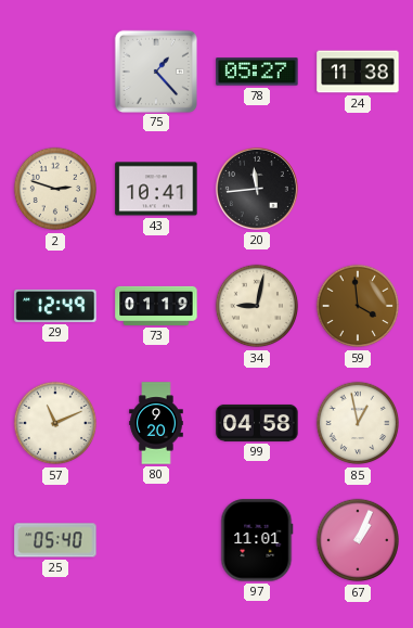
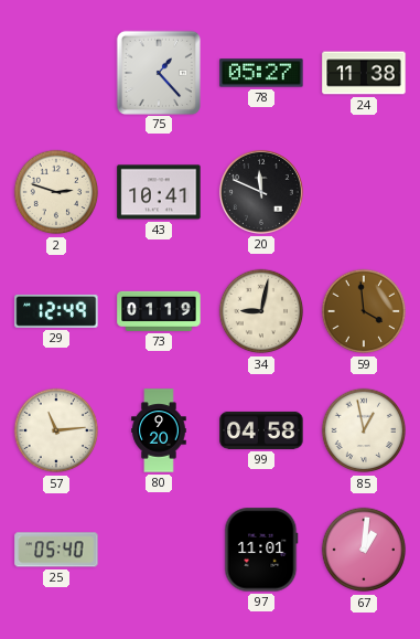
20: 11:44 -> 11:49
57: 11:11 -> 11:14
67: 1:04 -> 1:01
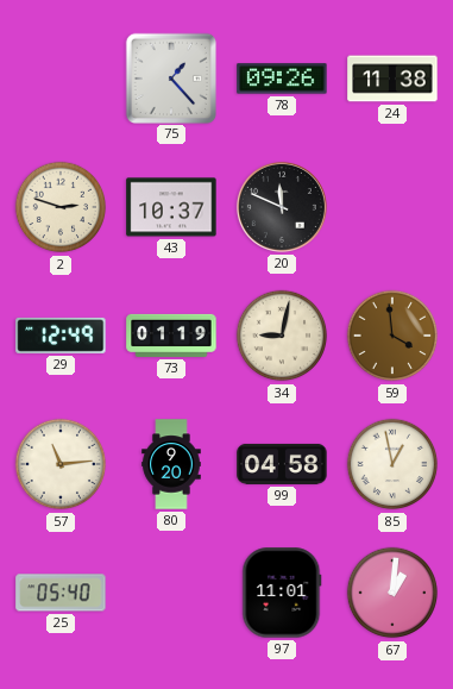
78: 05:27 -> 09:26
43: 10:41 -> 10:37
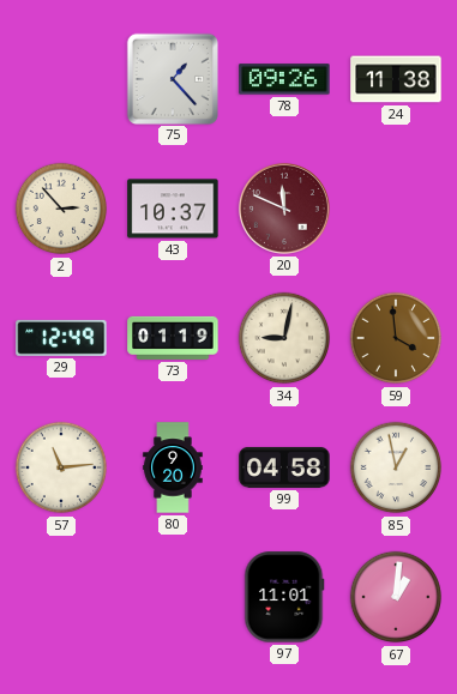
2: 2:48 -> 2:53
20 dial: black -> burgundy
25: 05:40 -> none
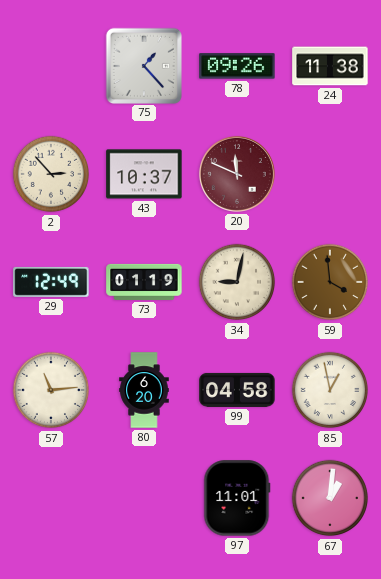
80: 9:20 -> 6:20
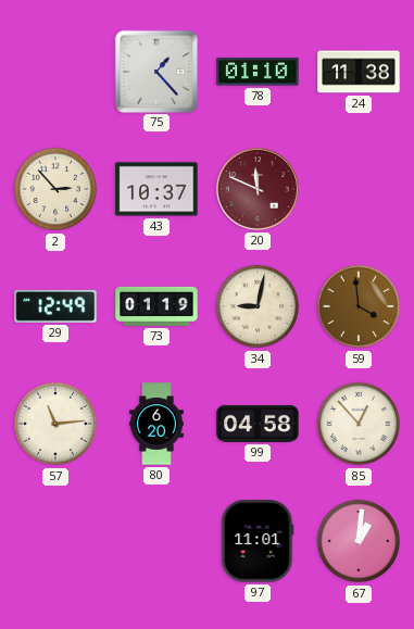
78: 09:26 -> 01:10
85: 12:58 -> 12:53
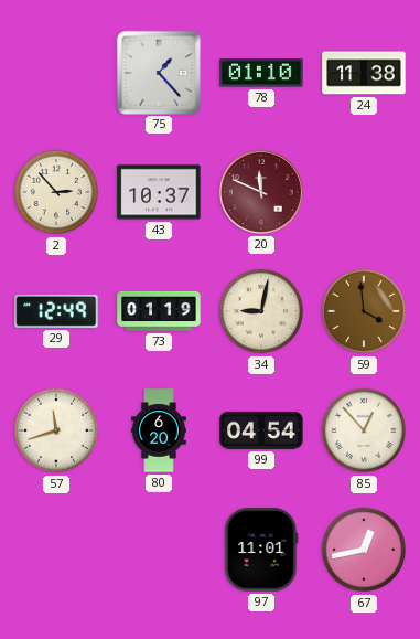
57: 11:14 -> 11:42
99: 04:58 -> 04:54
67: 1:01 -> 12:43
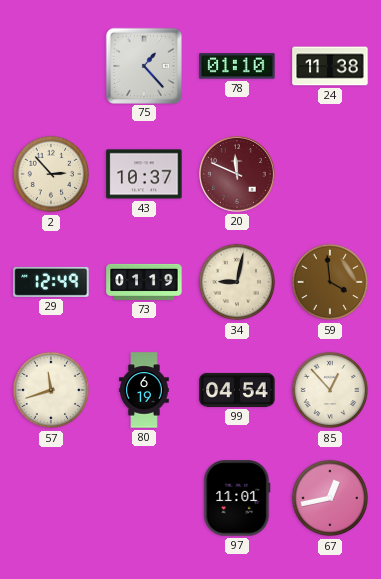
80: 6:20 -> 6:19
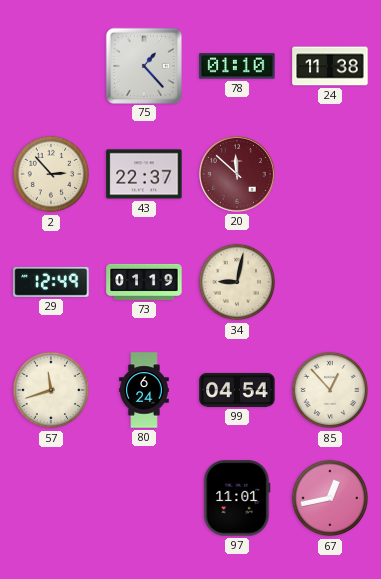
43: 10:37 -> 22:37
20: 11:49 -> 11:52
59: 3:59 -> none
80: 6:19 -> 6:24
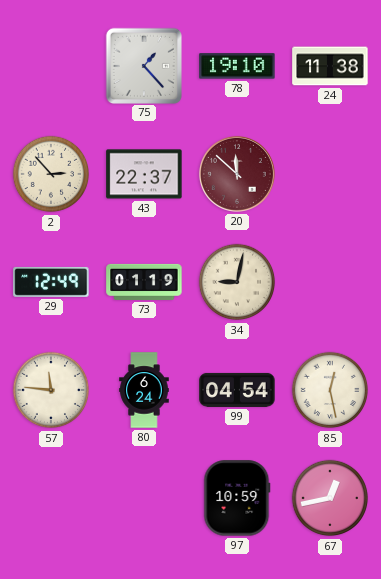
78: 01:10 -> 19:10
57: 11:42 -> 11:46
85: 12:53 -> 12:28
97: 11:01 -> 10:59
